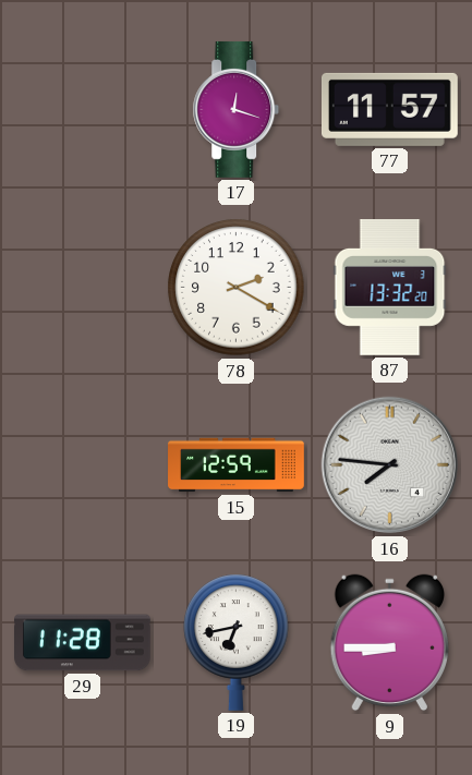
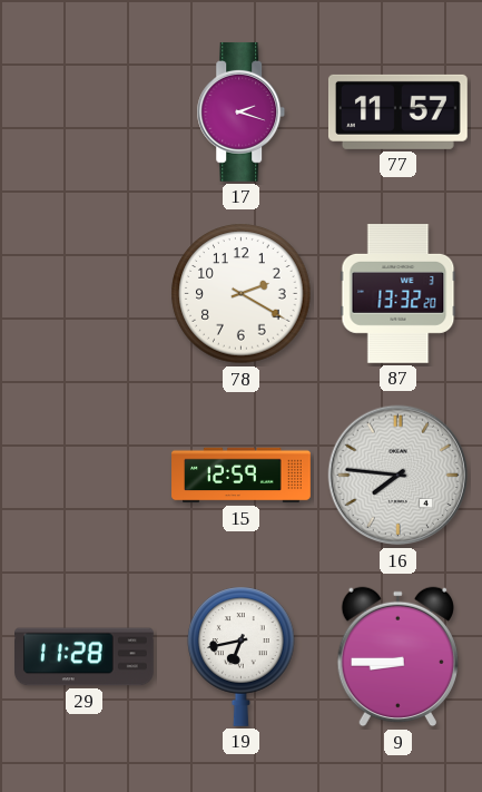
17: 12:18 -> 2:18
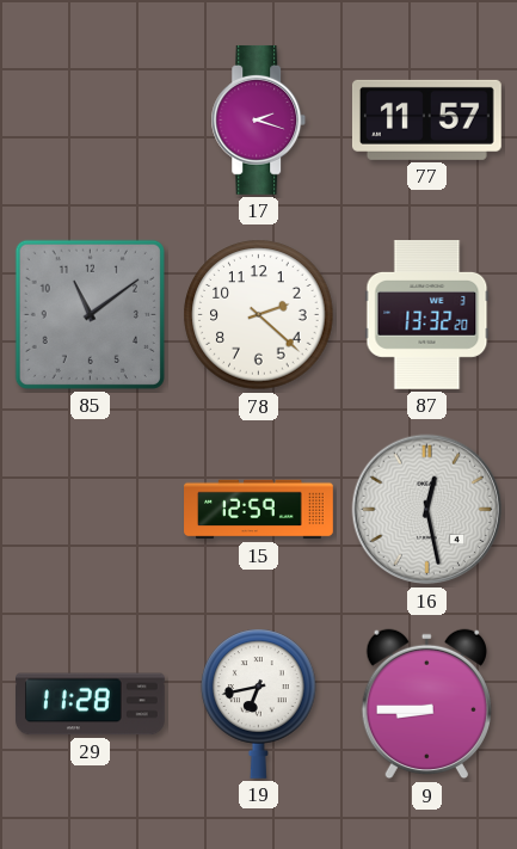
85: none -> 11:09
78: 2:20 -> 2:22
16: 7:46 -> 12:28
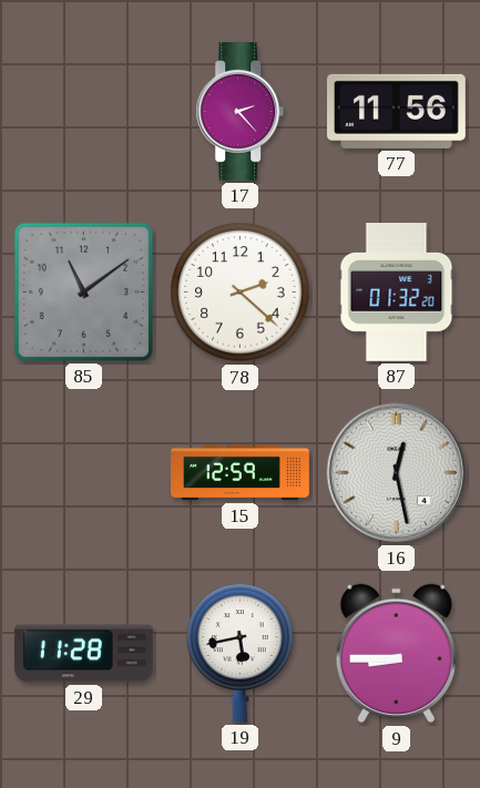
17: 2:18 -> 2:23
77: 11:57 -> 11:56
87: 13:32 -> 01:32
19: 6:43 -> 5:43
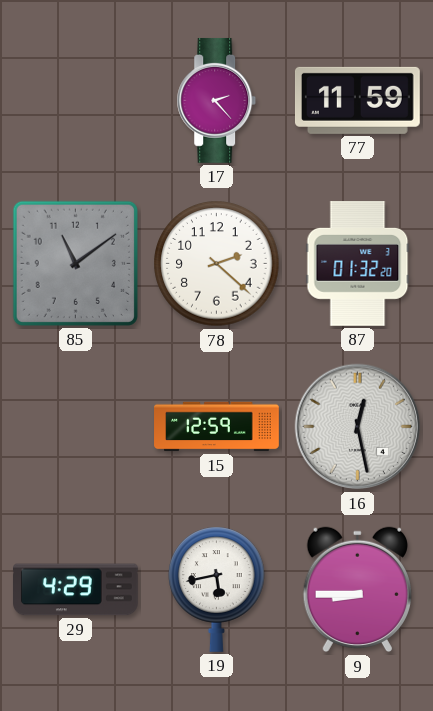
77: 11:56 -> 11:59
29: 11:28 -> 4:29
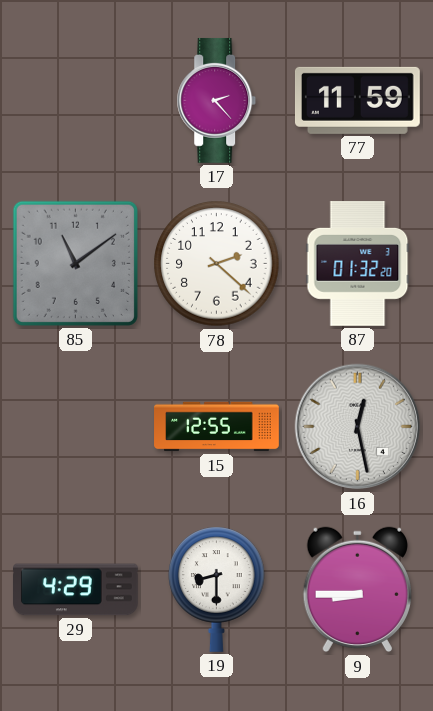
15: 12:59 -> 12:55
19: 5:43 -> 8:30
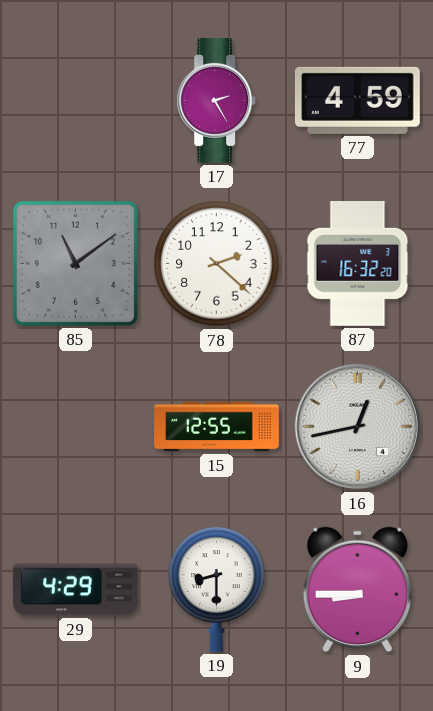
17: 2:23 -> 2:25
77: 11:59 -> 4:59
87: 01:32 -> 16:32
16: 12:28 -> 12:43
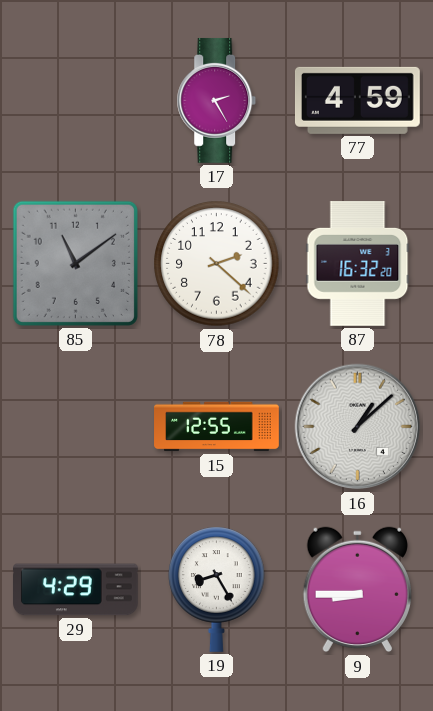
16: 12:43 -> 1:08
19: 8:30 -> 8:25
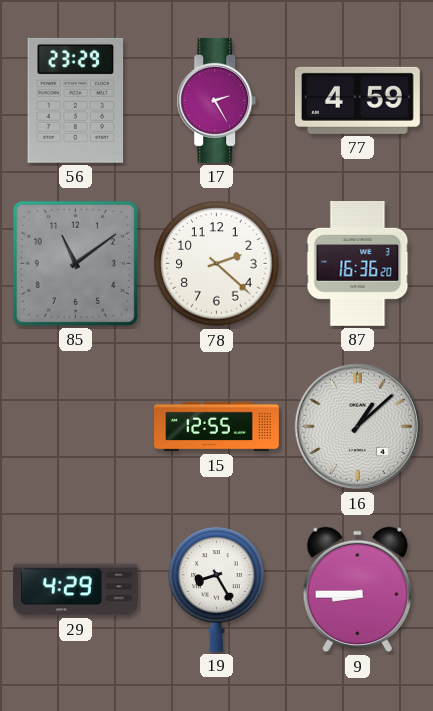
56: none -> 23:29
87: 16:32 -> 16:36
